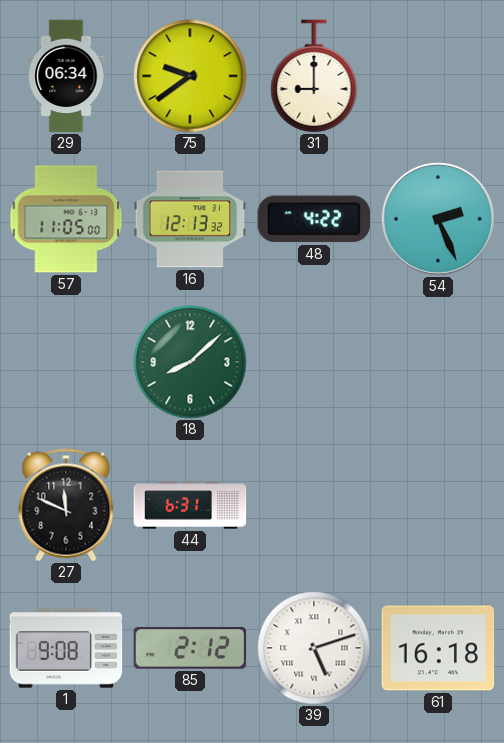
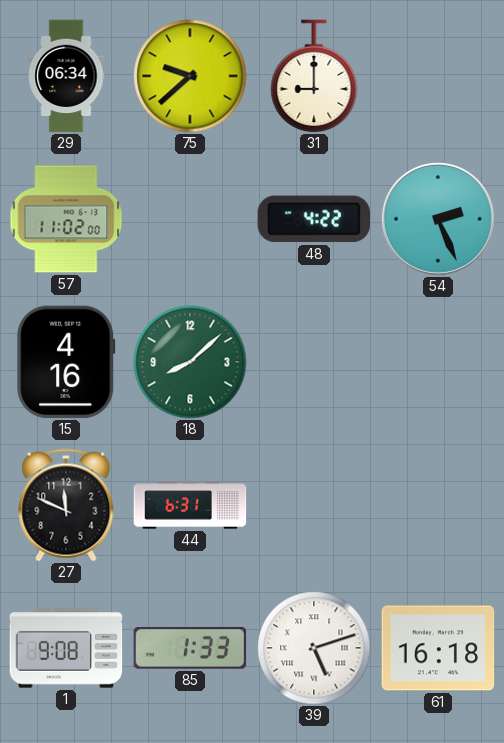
75: 9:39 -> 9:38
57: 11:05 -> 11:02
16: 12:13 -> none
15: none -> 4:16
85: 2:12 -> 1:33
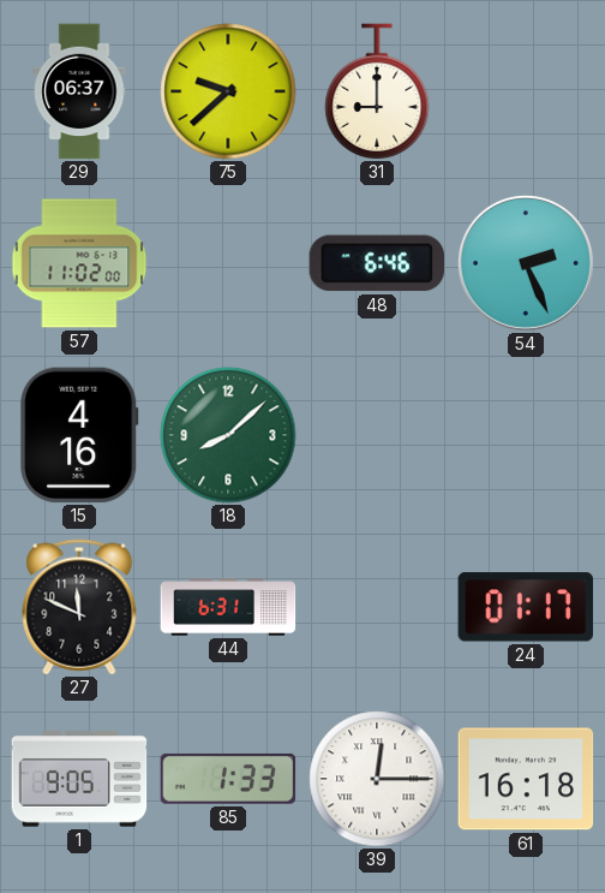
29: 06:34 -> 06:37
48: 4:22 -> 6:46
24: none -> 01:17
1: 9:08 -> 9:05
39: 5:12 -> 12:15
